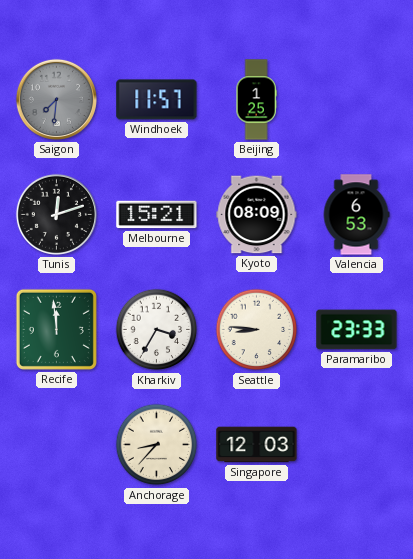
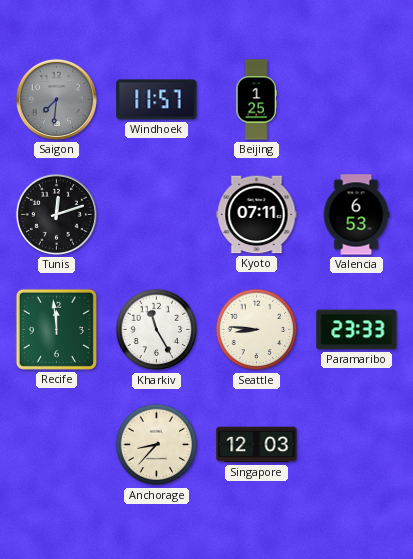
Melbourne: 15:21 -> none
Kyoto: 08:09 -> 07:11
Kharkiv: 3:35 -> 11:25
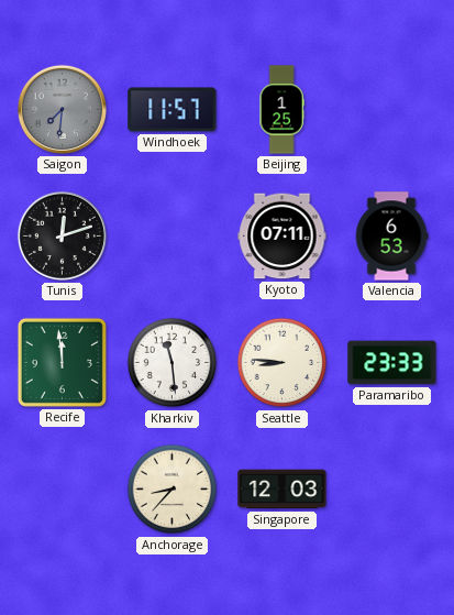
Kharkiv: 11:25 -> 11:29
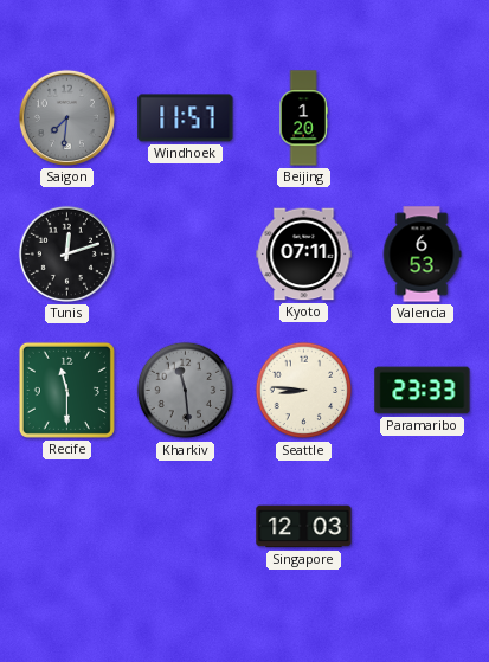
Beijing: 1:25 -> 1:20
Recife: 11:59 -> 11:30
Kharkiv dial: white -> grey
Anchorage: 8:37 -> none
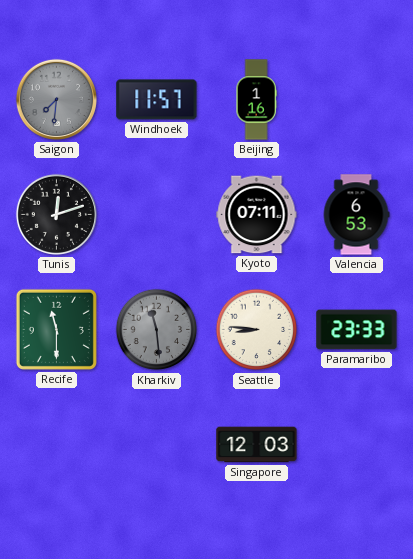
Beijing: 1:20 -> 1:16
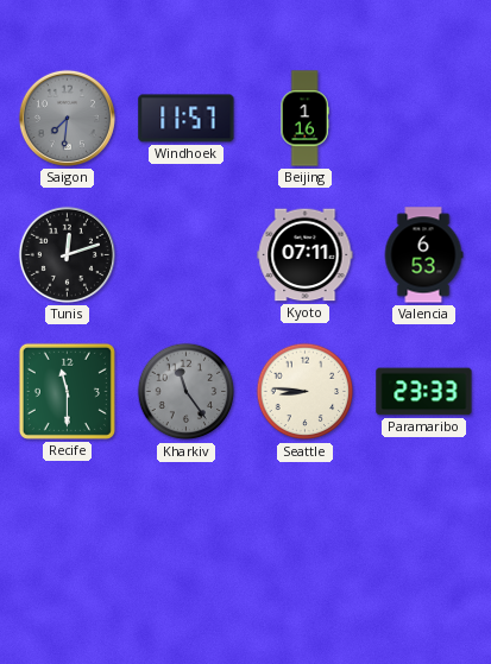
Kharkiv: 11:29 -> 11:24
Singapore: 12:03 -> none
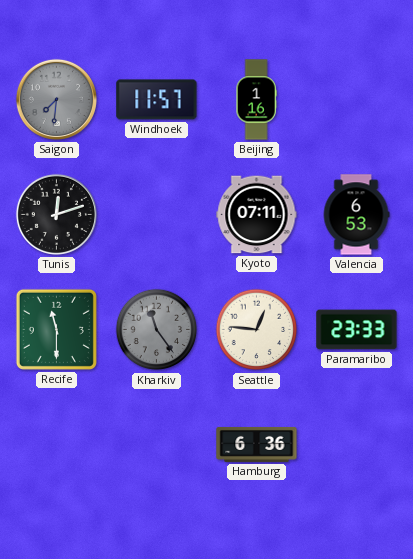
Seattle: 8:46 -> 12:46
Hamburg: none -> 6:36
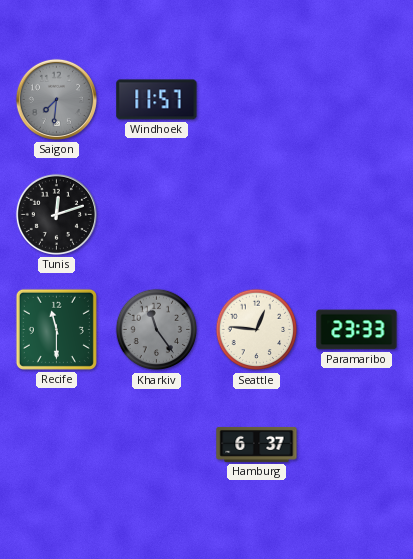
Beijing: 1:16 -> none
Kyoto: 07:11 -> none
Valencia: 6:53 -> none
Hamburg: 6:36 -> 6:37
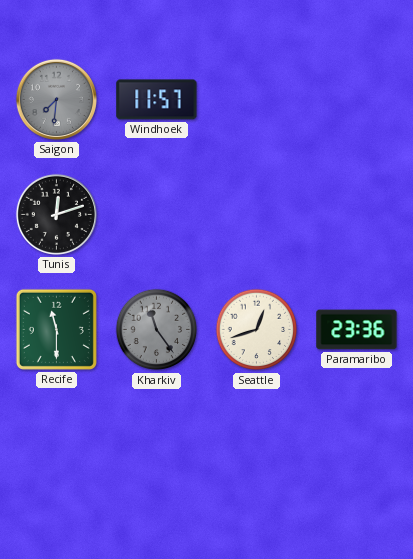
Seattle: 12:46 -> 12:42
Paramaribo: 23:33 -> 23:36
Hamburg: 6:37 -> none
